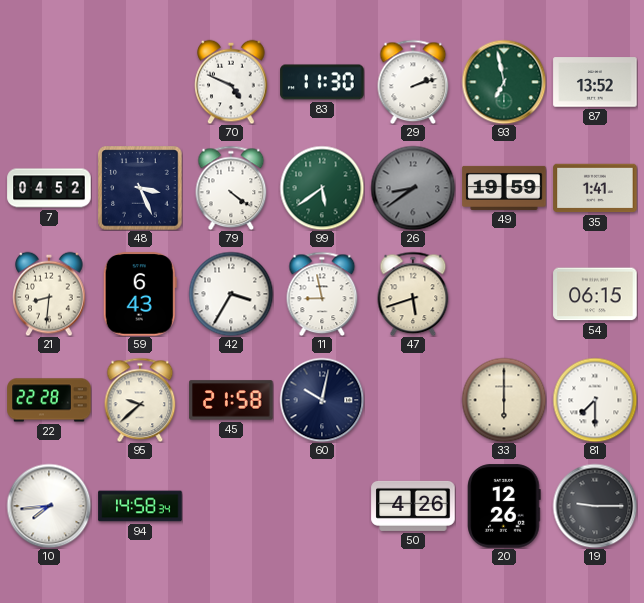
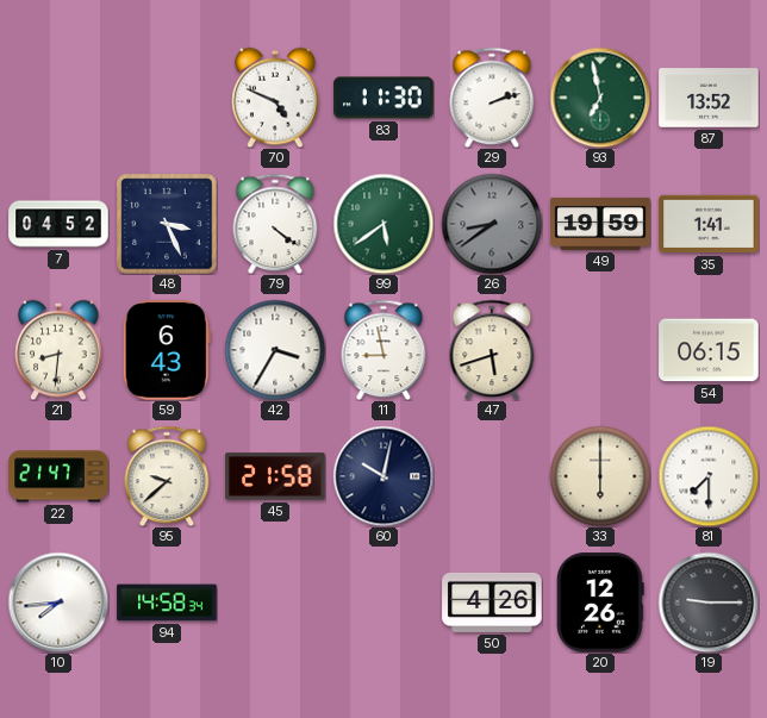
22: 22:28 -> 21:47
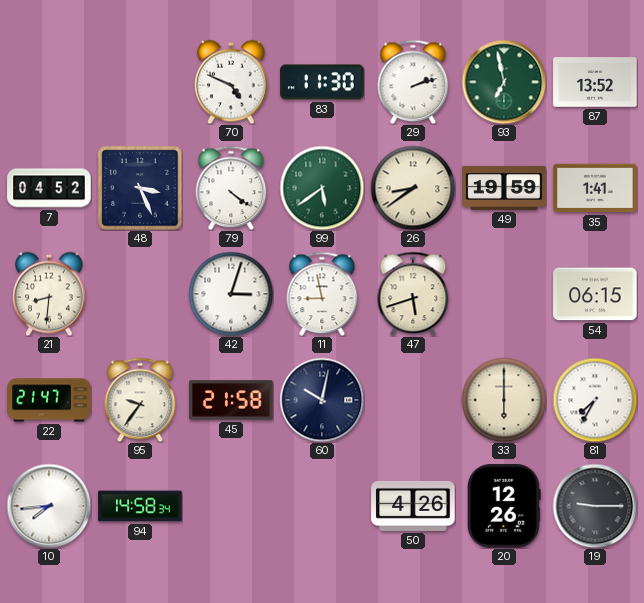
26 dial: grey -> cream
59: 6:43 -> none
42: 3:35 -> 3:03
95: 9:38 -> 9:36
81: 7:30 -> 7:35
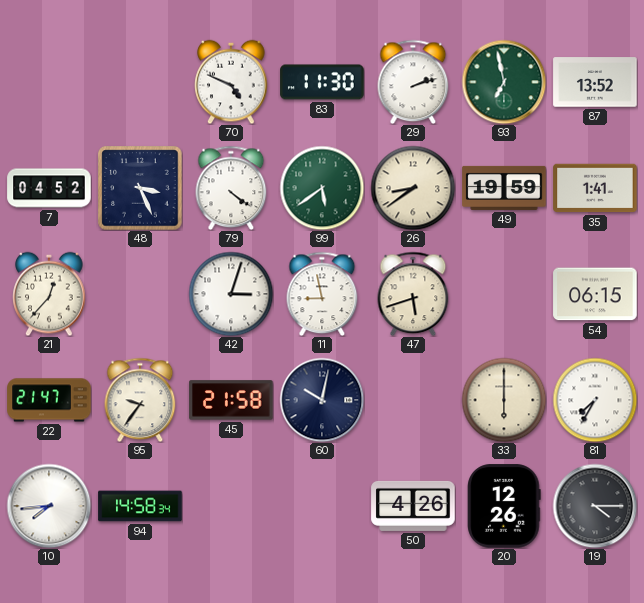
21: 8:31 -> 12:37
19: 9:15 -> 4:15
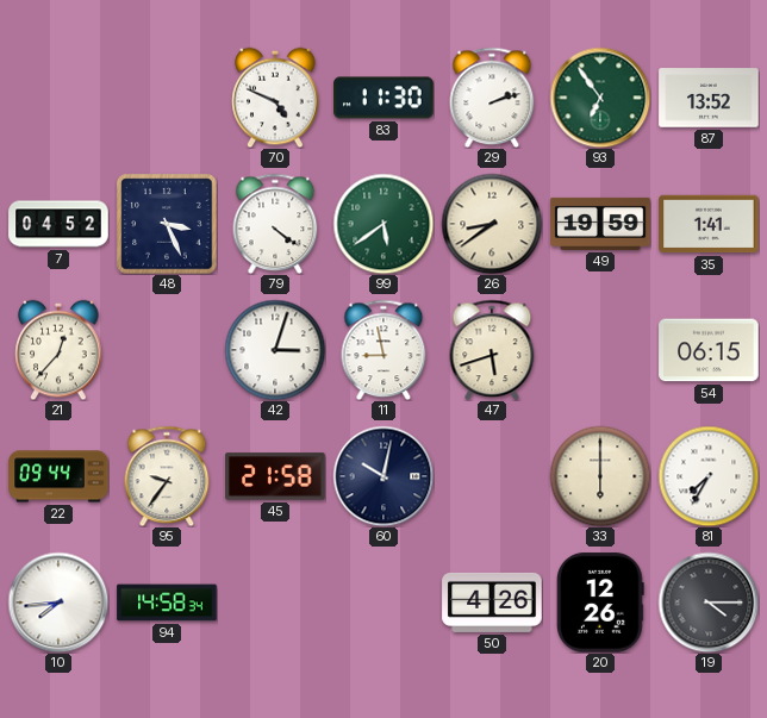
93: 6:58 -> 6:54
22: 21:47 -> 09:44
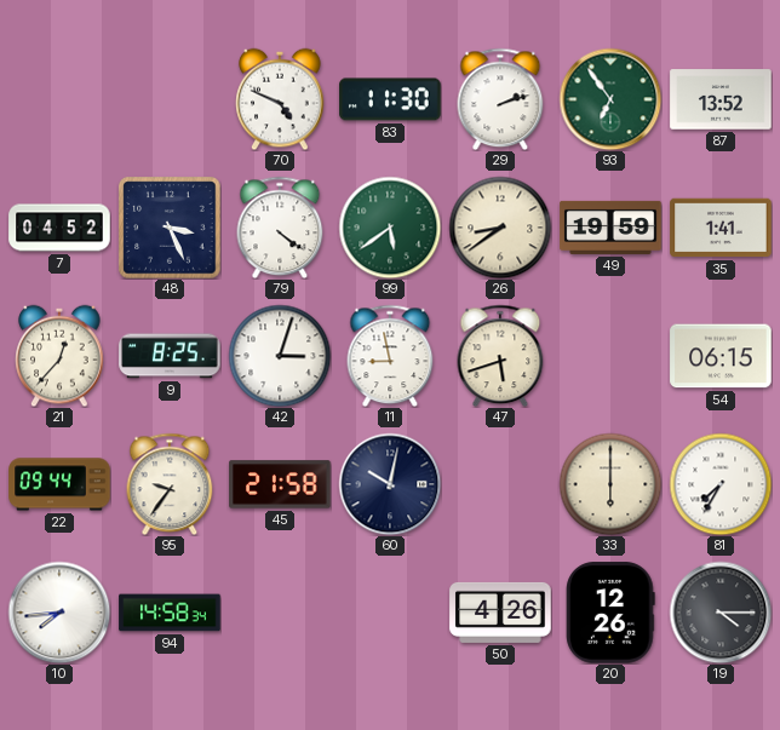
9: none -> 8:25
